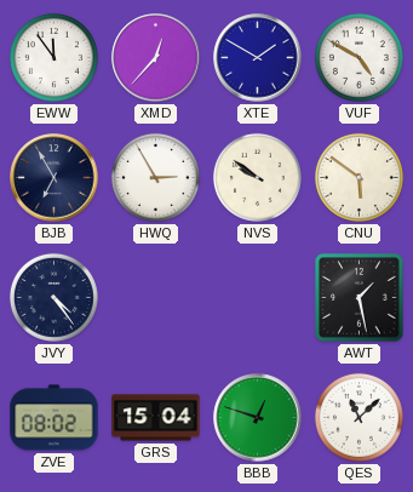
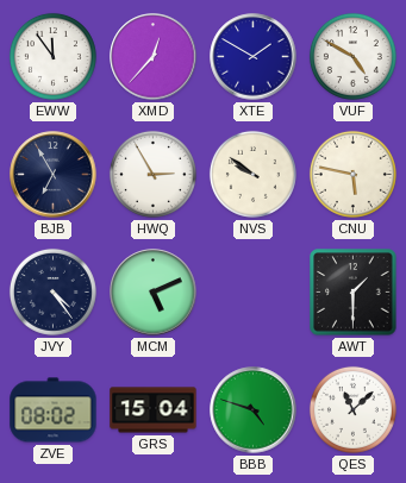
CNU: 5:51 -> 5:47
MCM: none -> 5:11
AWT: 1:28 -> 1:30
BBB: 12:48 -> 4:48
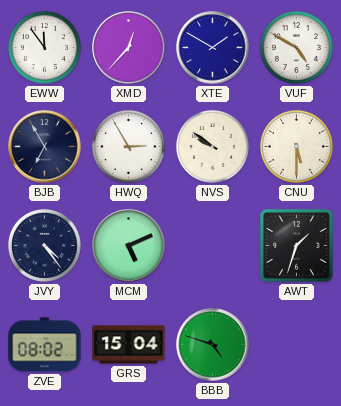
CNU: 5:47 -> 5:30
AWT: 1:30 -> 1:33
QES: 11:08 -> none
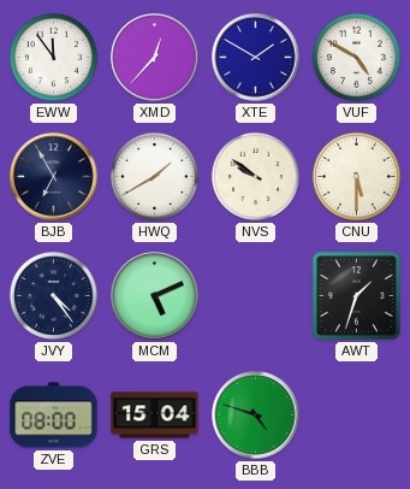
HWQ: 2:55 -> 1:40
ZVE: 08:02 -> 08:00
